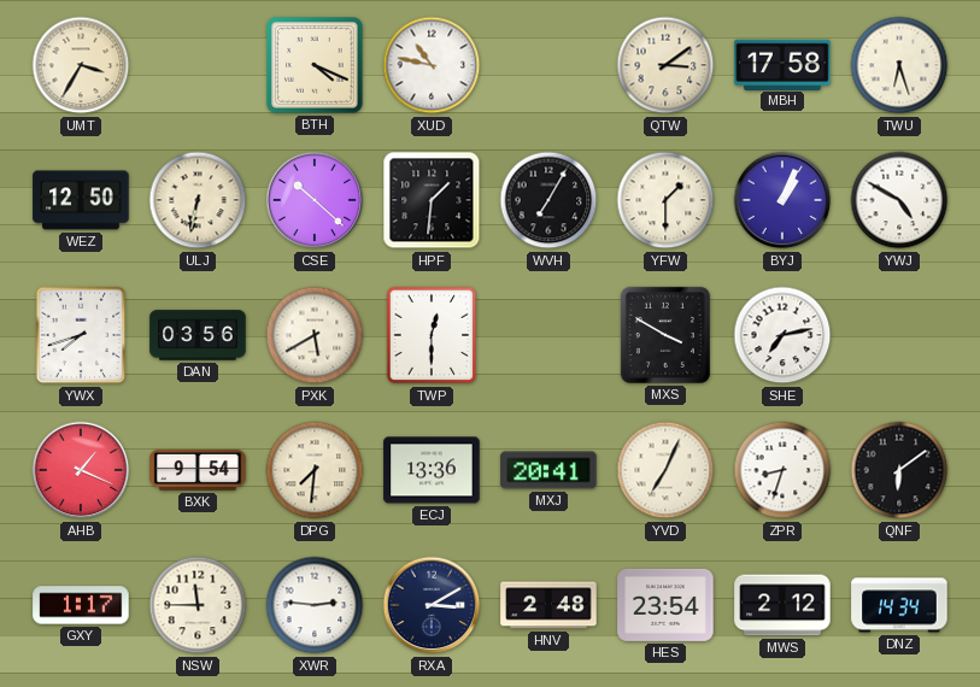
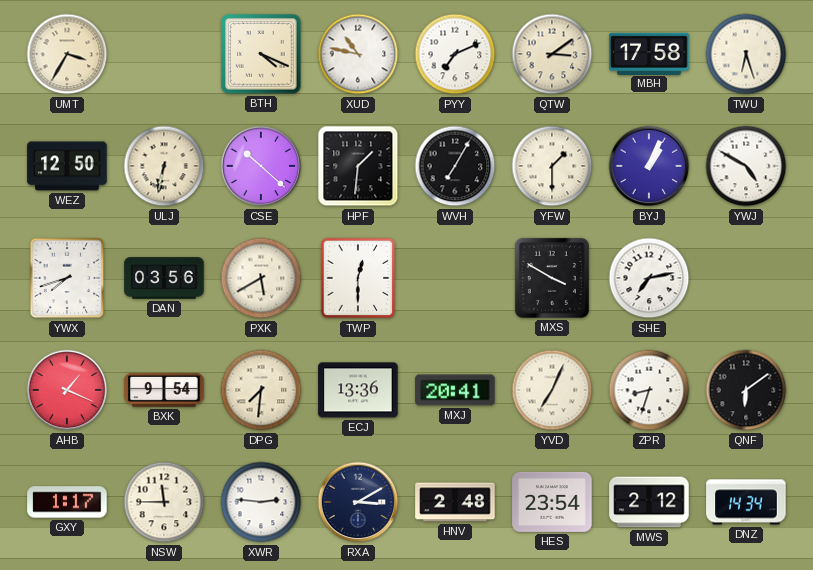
PYY: none -> 7:11
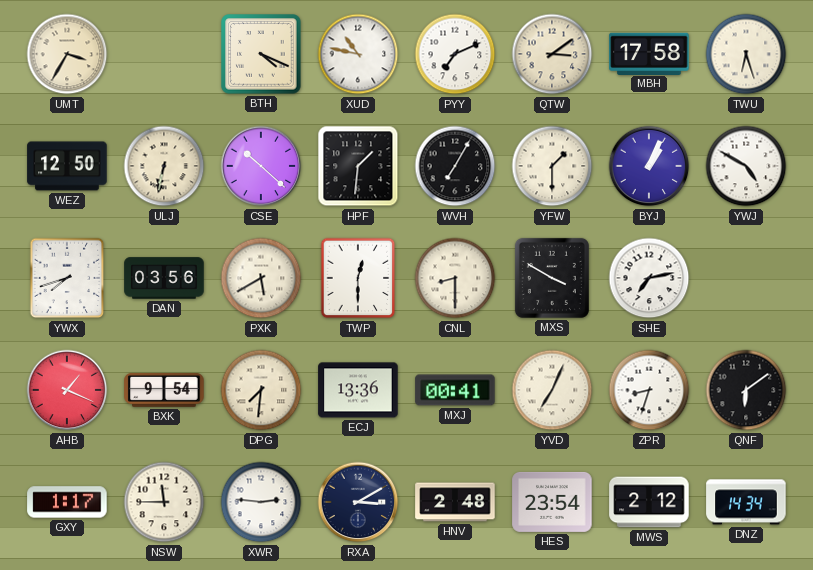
CNL: none -> 8:30
MXJ: 20:41 -> 00:41
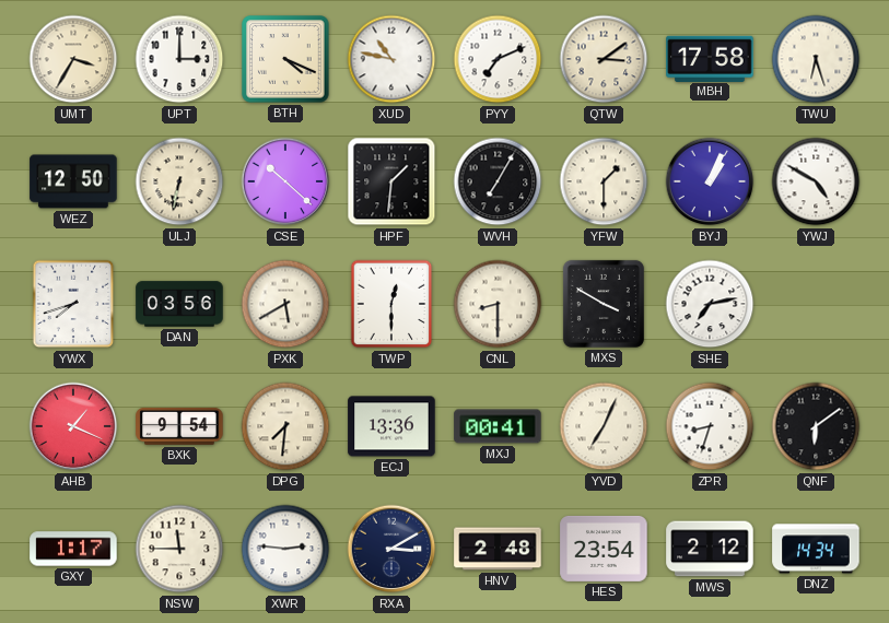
UPT: none -> 3:00
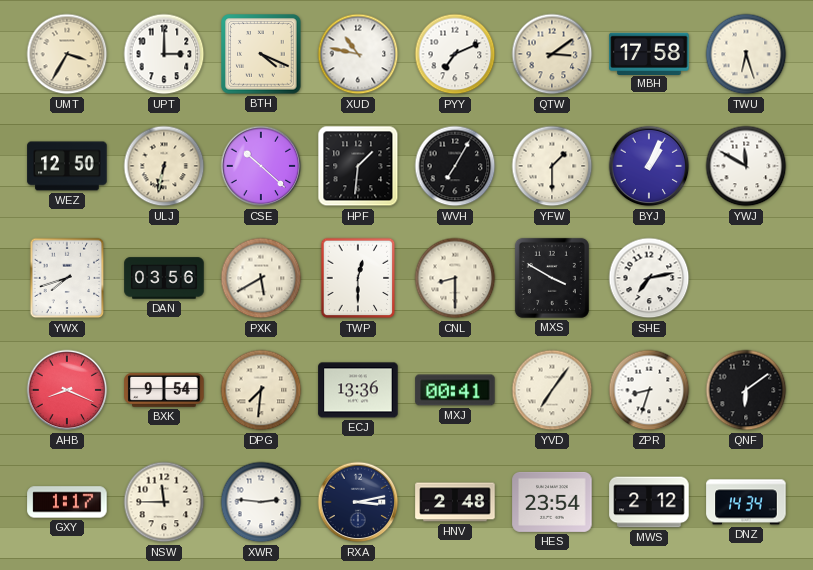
YWJ: 4:50 -> 11:50
AHB: 1:19 -> 8:19
YVD: 7:04 -> 7:06
RXA: 3:10 -> 3:13
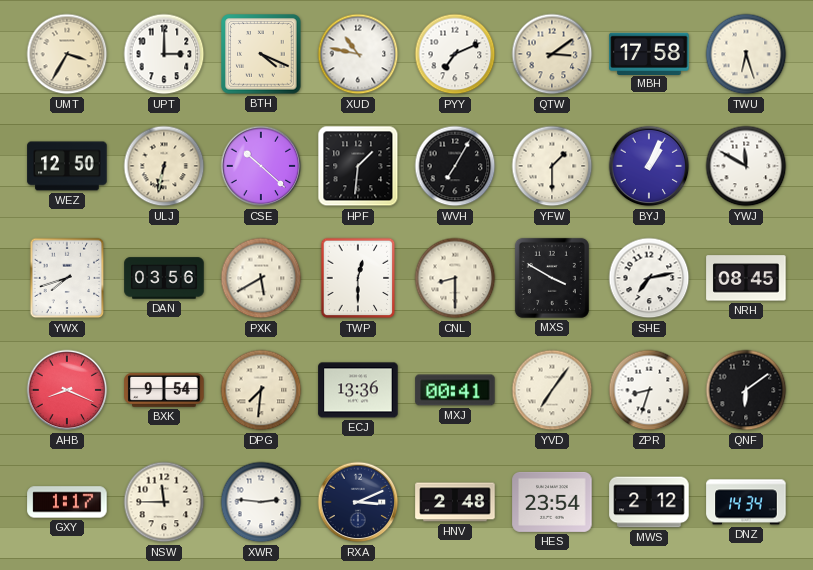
NRH: none -> 08:45
RXA: 3:13 -> 3:11
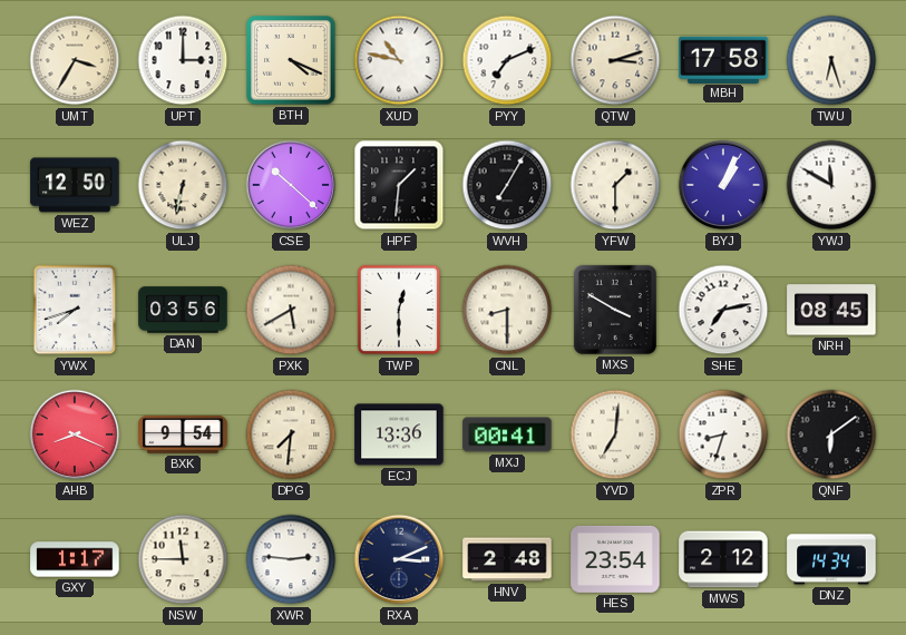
QTW: 3:09 -> 3:12
YVD: 7:06 -> 7:01
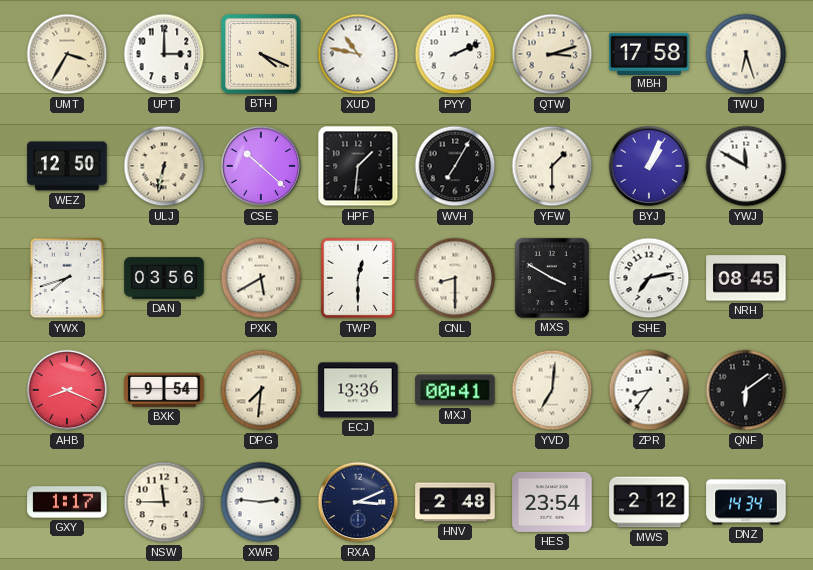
PYY: 7:11 -> 2:11
ZPR: 8:33 -> 8:36
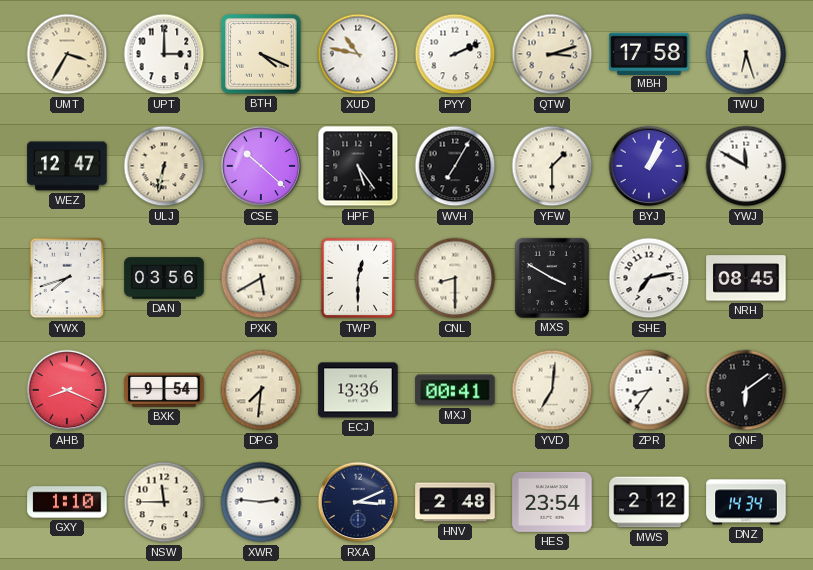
WEZ: 12:50 -> 12:47
HPF: 1:31 -> 5:24
GXY: 1:17 -> 1:10
